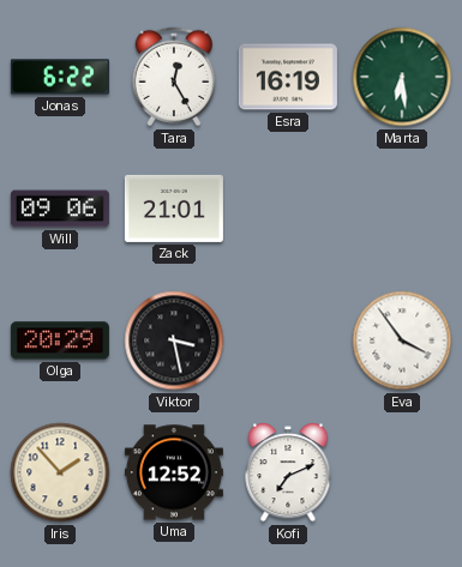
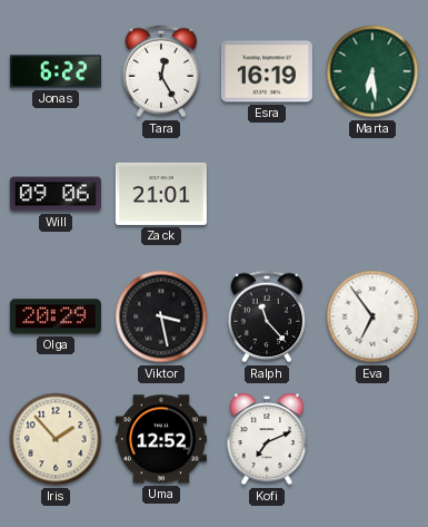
Ralph: none -> 11:23
Eva: 3:54 -> 6:54
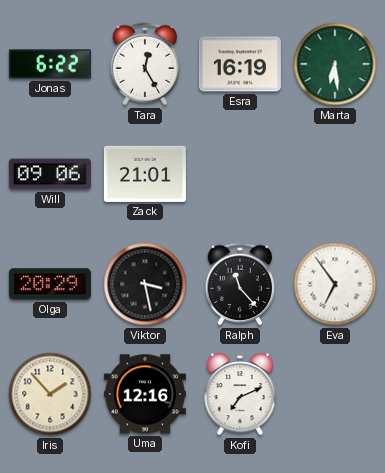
Uma: 12:52 -> 12:16
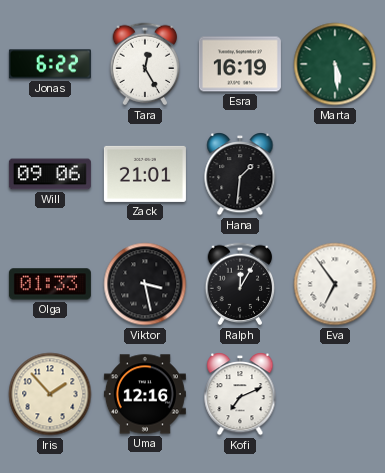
Marta: 6:29 -> 5:29
Hana: none -> 1:31
Olga: 20:29 -> 01:33
Ralph: 11:23 -> 12:05
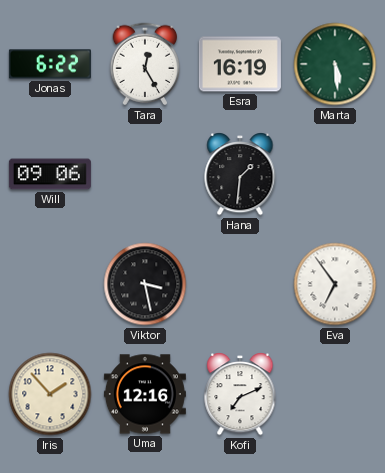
Zack: 21:01 -> none
Olga: 01:33 -> none
Ralph: 12:05 -> none
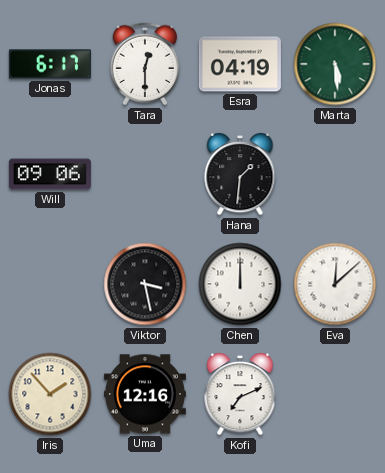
Jonas: 6:22 -> 6:17
Tara: 12:25 -> 12:30
Esra: 16:19 -> 04:19
Chen: none -> 12:00
Eva: 6:54 -> 12:08
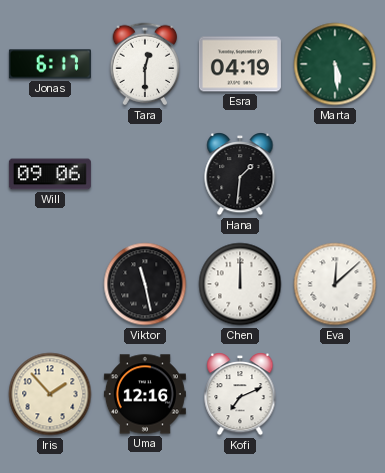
Viktor: 3:28 -> 11:28
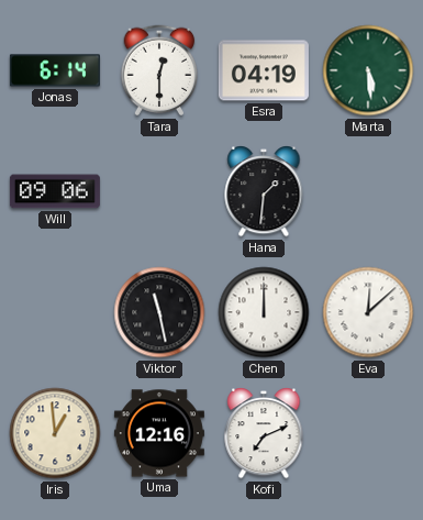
Jonas: 6:17 -> 6:14
Iris: 1:53 -> 12:59
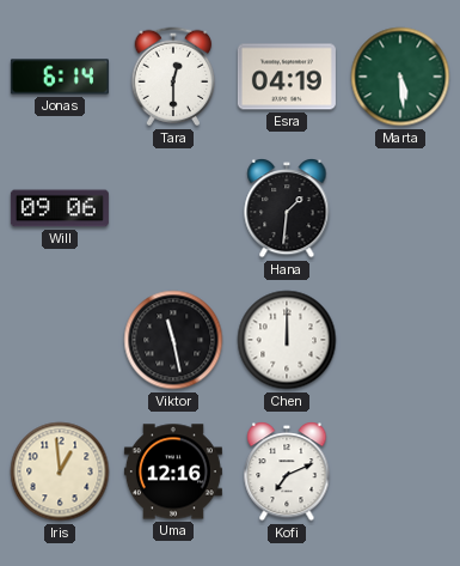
Eva: 12:08 -> none
